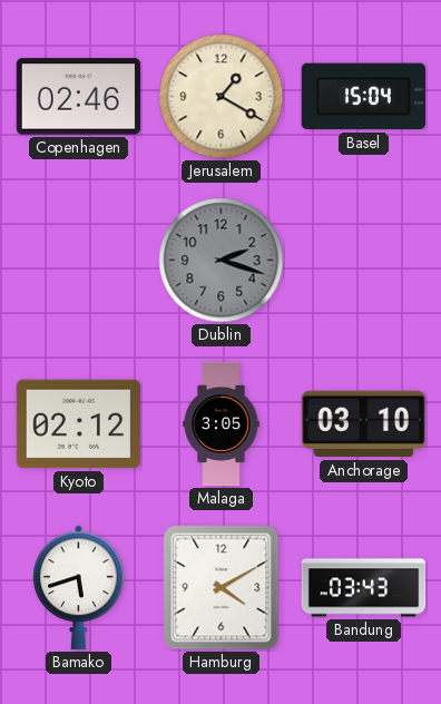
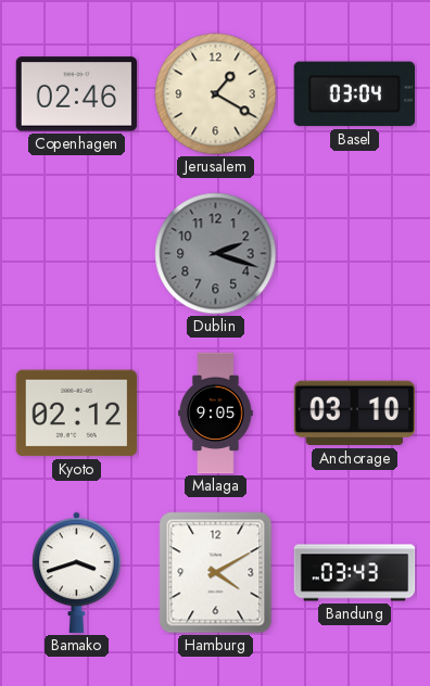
Basel: 15:04 -> 03:04
Malaga: 3:05 -> 9:05
Bamako: 5:42 -> 3:42
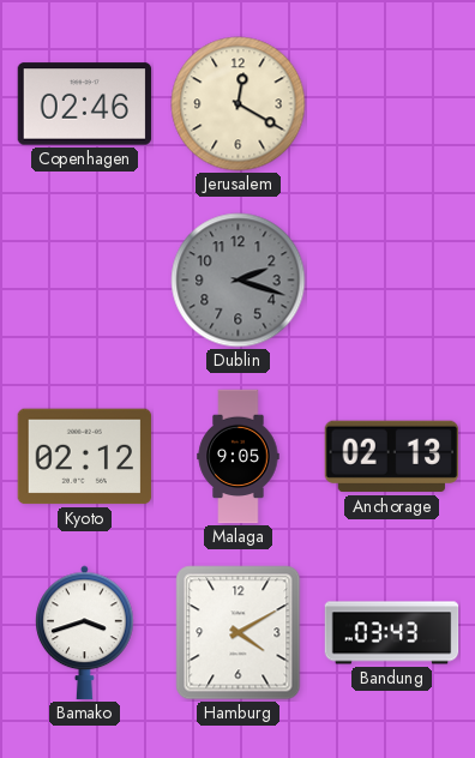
Jerusalem: 1:20 -> 12:20
Basel: 03:04 -> none
Anchorage: 03:10 -> 02:13
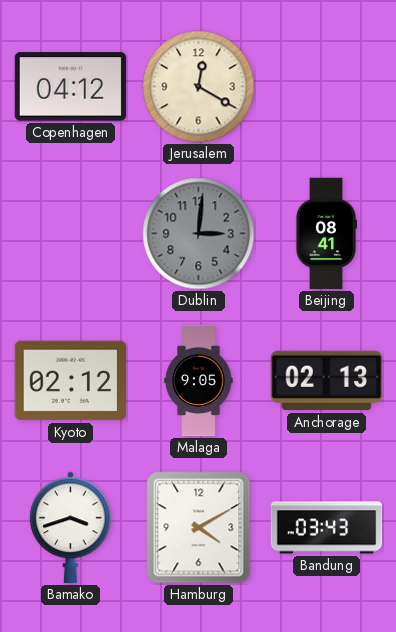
Copenhagen: 02:46 -> 04:12
Dublin: 2:18 -> 3:01
Beijing: none -> 08:41
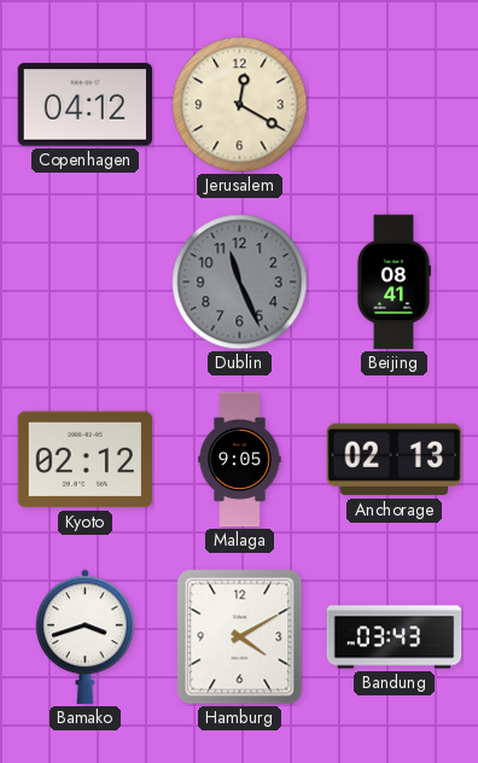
Dublin: 3:01 -> 11:26
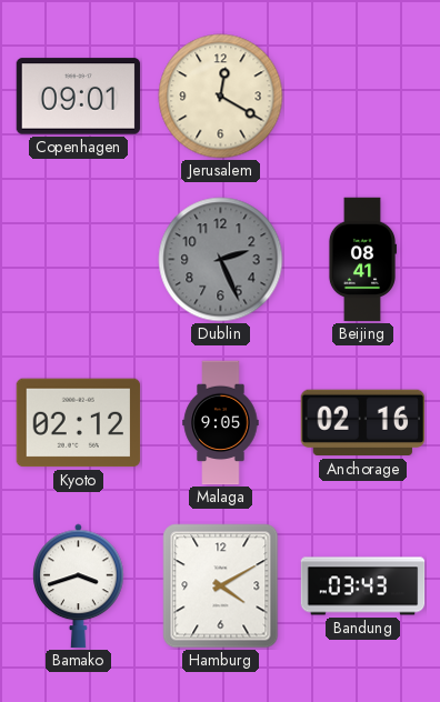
Copenhagen: 04:12 -> 09:01
Dublin: 11:26 -> 2:26
Anchorage: 02:13 -> 02:16
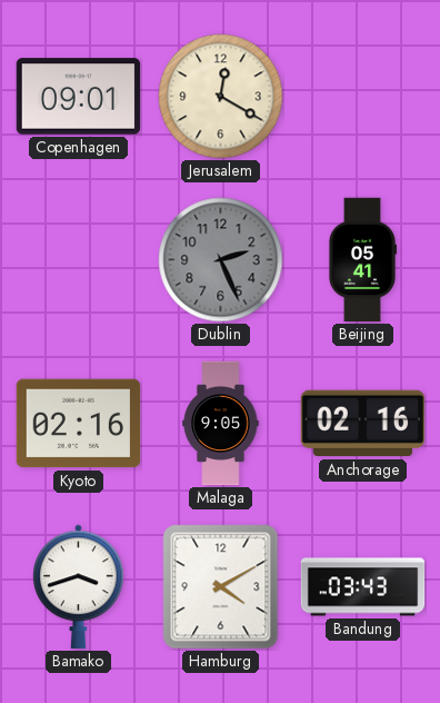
Beijing: 08:41 -> 05:41
Kyoto: 02:12 -> 02:16
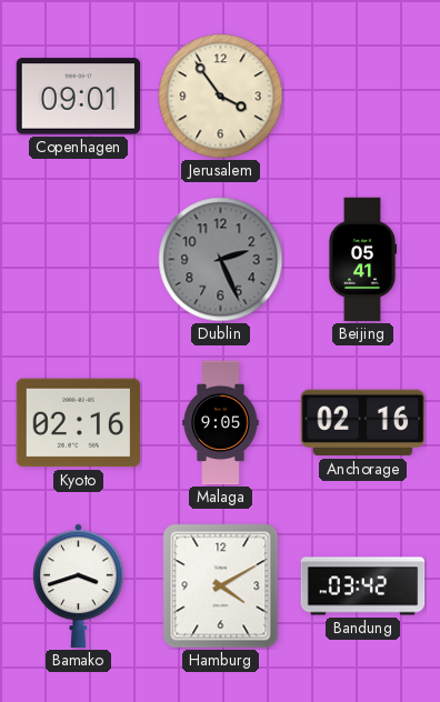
Jerusalem: 12:20 -> 3:54
Bandung: 03:43 -> 03:42
